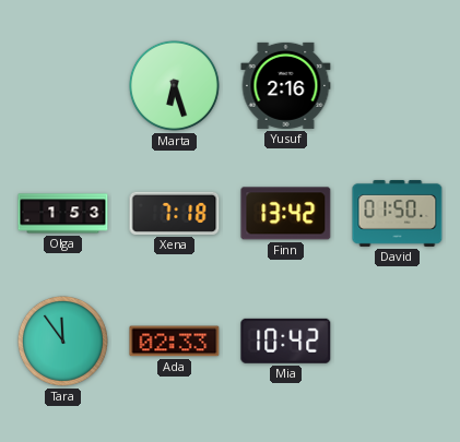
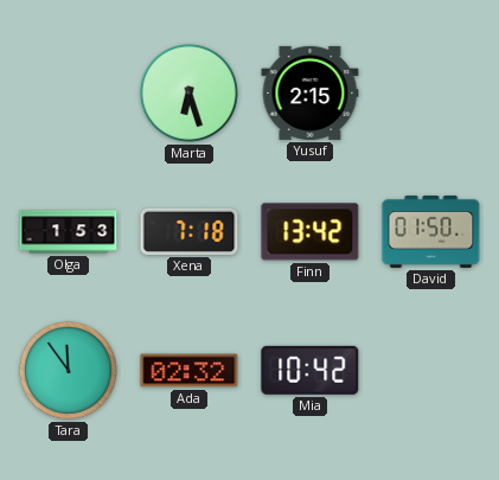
Yusuf: 2:16 -> 2:15
Ada: 02:33 -> 02:32
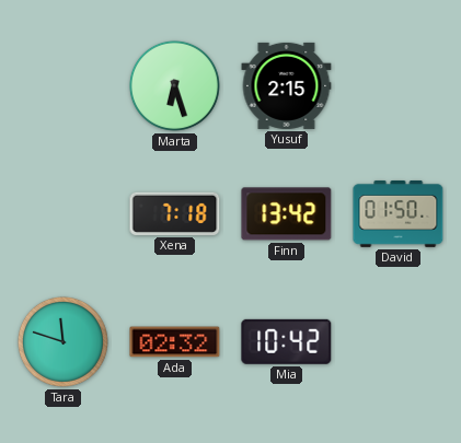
Olga: 1:53 -> none
Tara: 11:54 -> 11:48
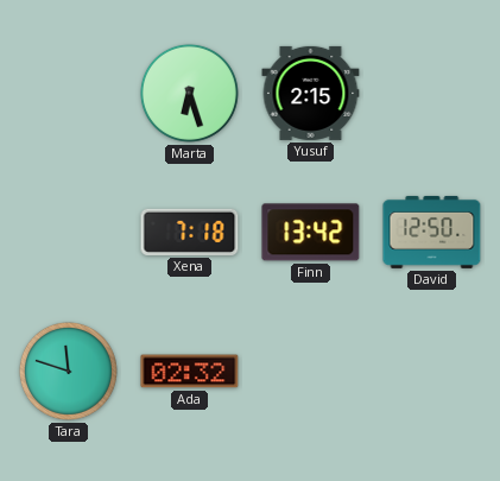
David: 01:50 -> 12:50
Mia: 10:42 -> none
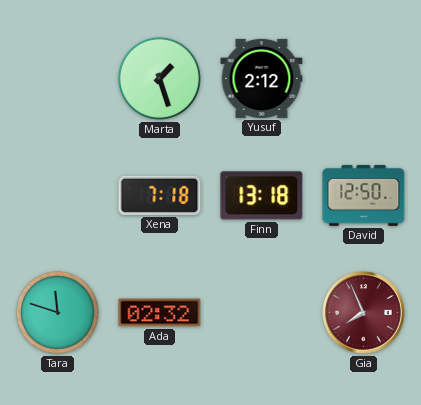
Marta: 6:27 -> 1:27
Yusuf: 2:15 -> 2:12
Finn: 13:42 -> 13:18
Gia: none -> 7:56
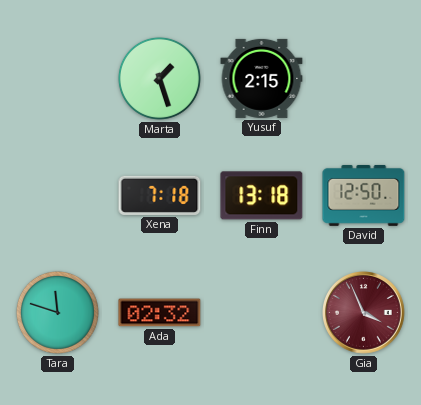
Yusuf: 2:12 -> 2:15
Gia: 7:56 -> 3:56
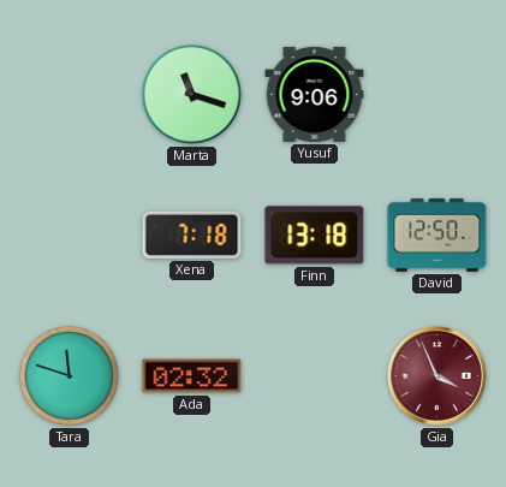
Marta: 1:27 -> 11:18
Yusuf: 2:15 -> 9:06
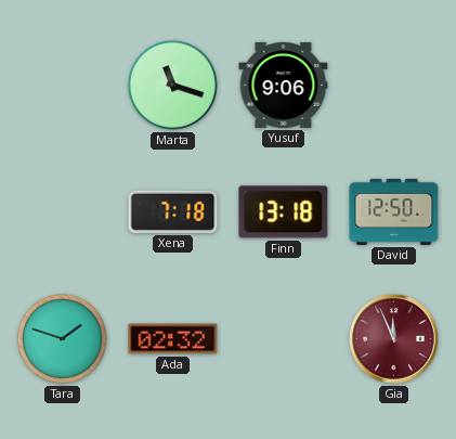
Tara: 11:48 -> 1:48
Gia: 3:56 -> 11:56
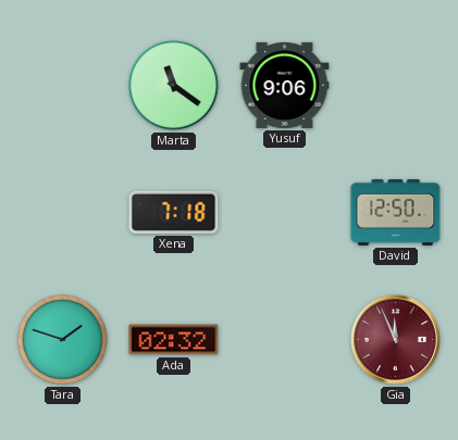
Marta: 11:18 -> 11:21
Finn: 13:18 -> none
